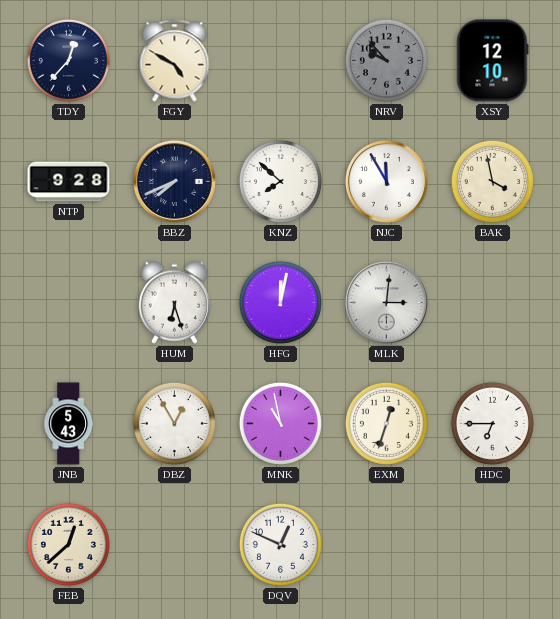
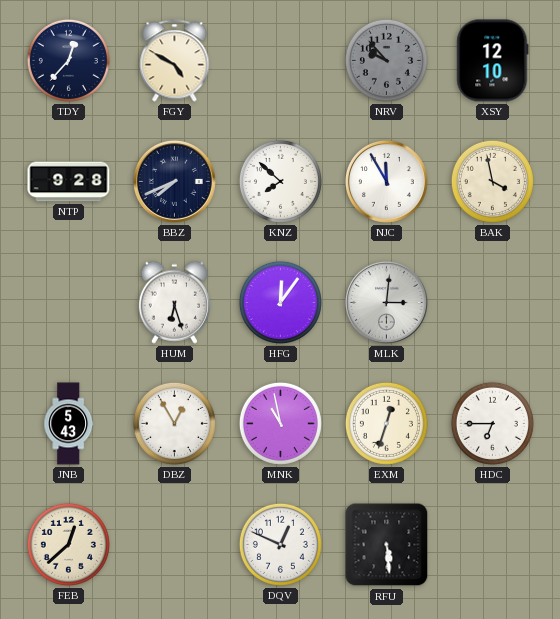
HFG: 12:02 -> 12:06
RFU: none -> 5:29
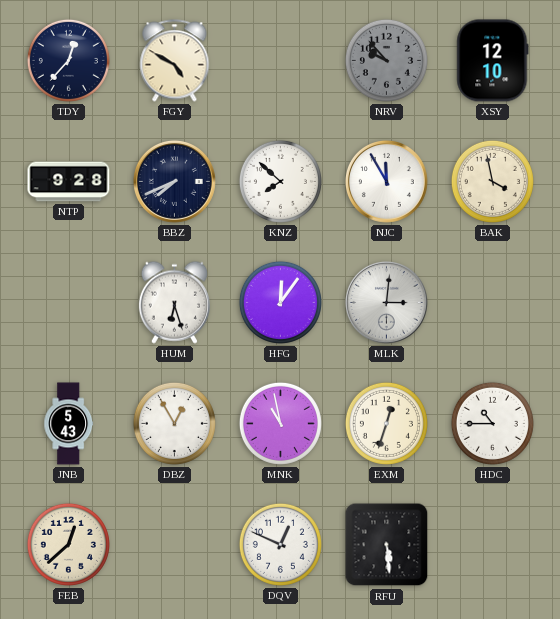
HDC: 6:45 -> 10:45
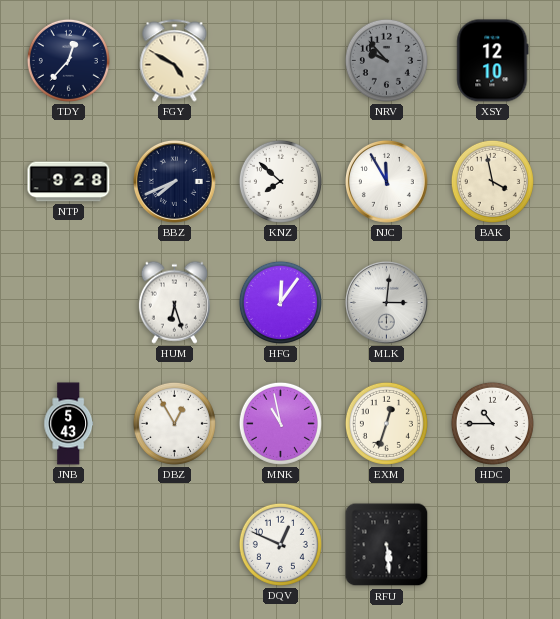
FEB: 12:38 -> none
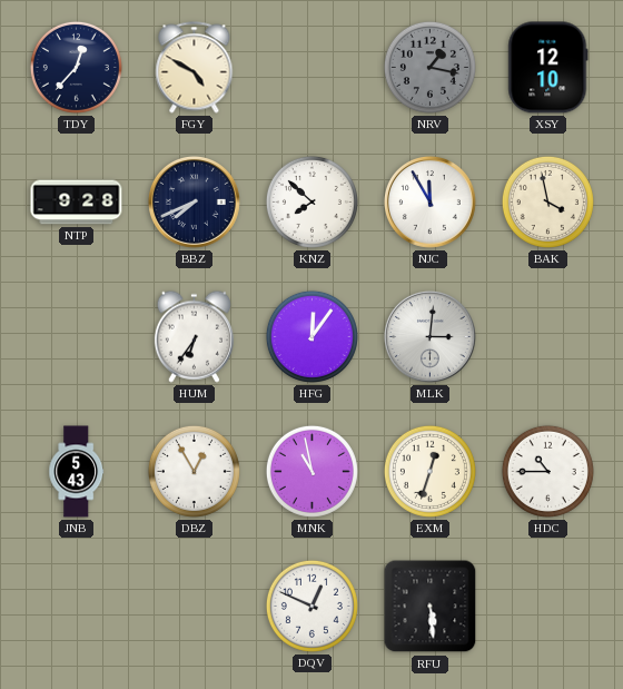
NRV: 9:53 -> 1:17
HUM: 6:27 -> 6:36
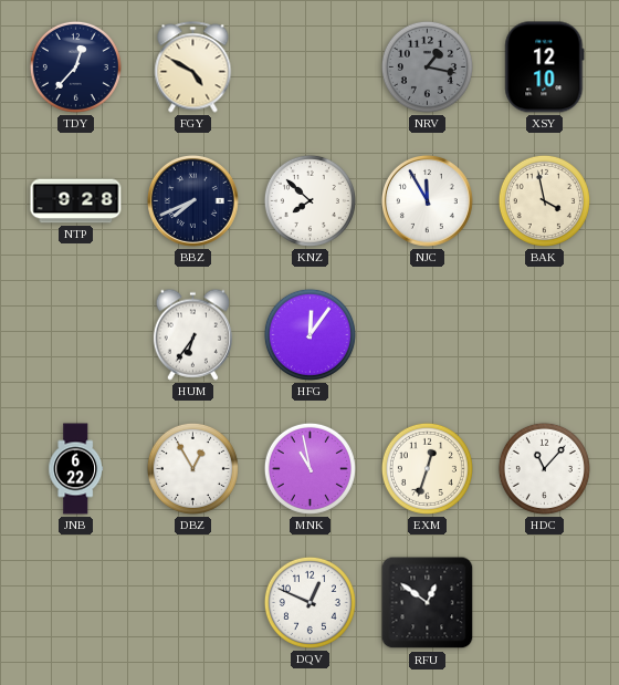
MLK: 3:01 -> none
JNB: 5:43 -> 6:22
HDC: 10:45 -> 11:07
RFU: 5:29 -> 12:51
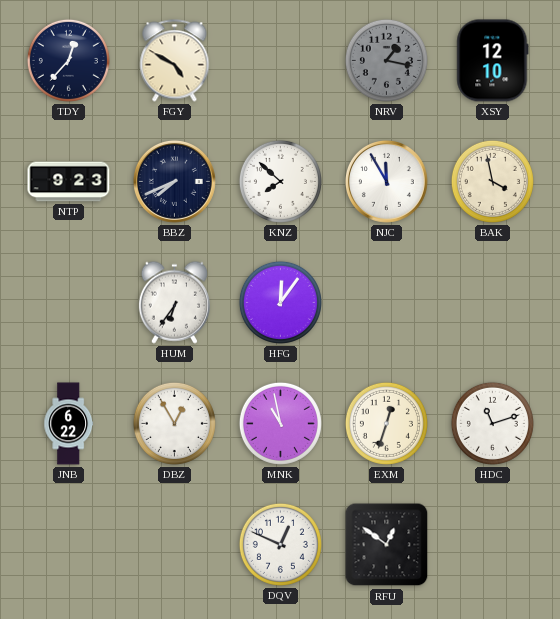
NTP: 9:28 -> 9:23
HDC: 11:07 -> 11:12
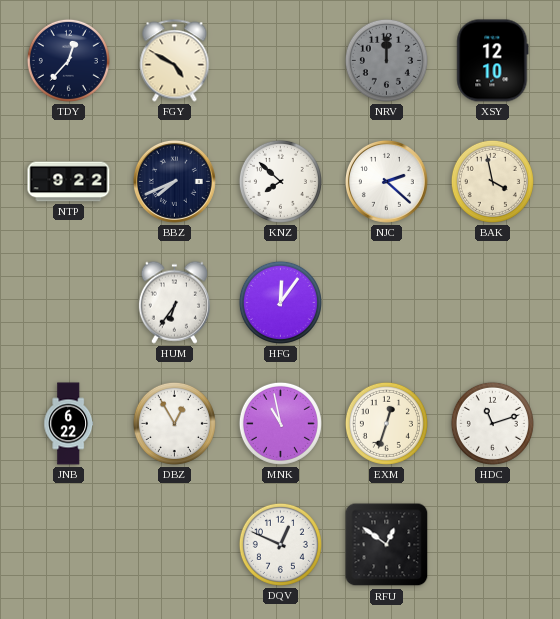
NRV: 1:17 -> 12:00
NTP: 9:23 -> 9:22
NJC: 11:55 -> 2:22
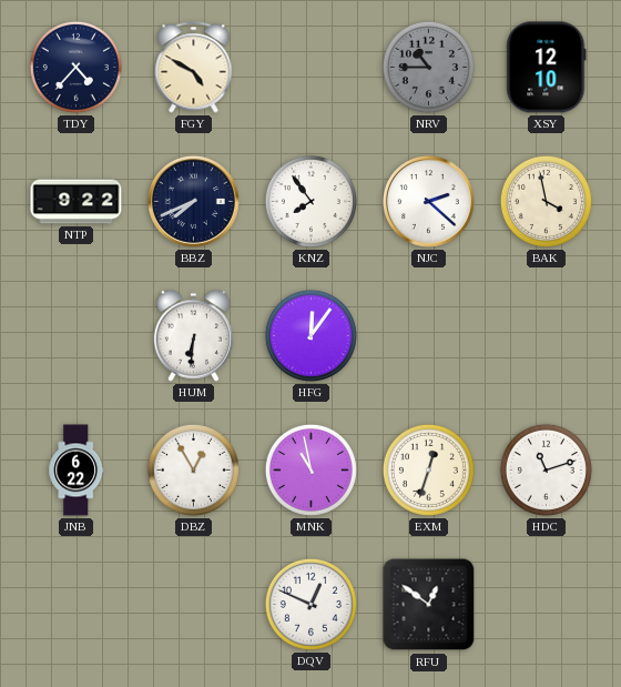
TDY: 12:37 -> 4:37
NRV: 12:00 -> 10:45
KNZ: 7:52 -> 7:54
HUM: 6:36 -> 6:31
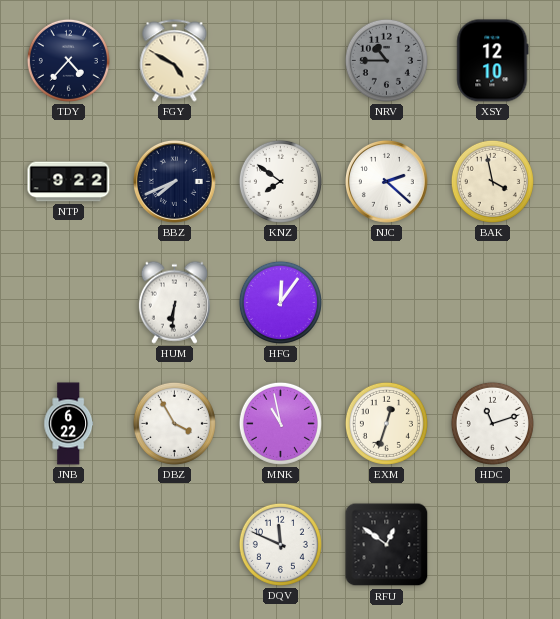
KNZ: 7:54 -> 7:51
DBZ: 12:55 -> 3:55
DQV: 12:49 -> 11:49
